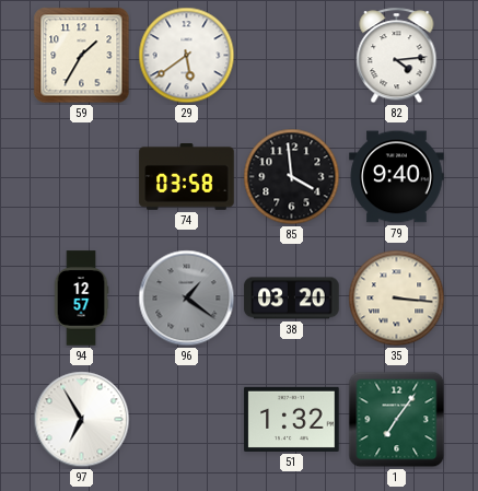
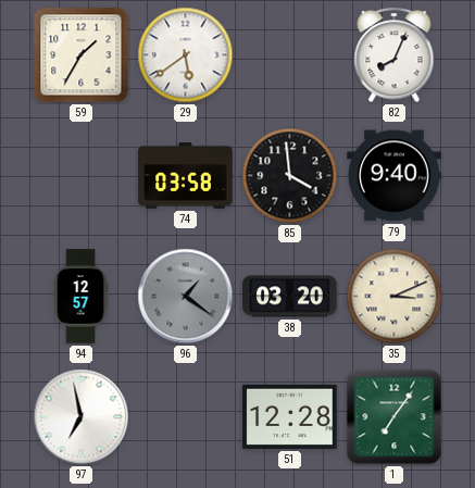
82: 4:14 -> 8:04
35: 3:16 -> 3:11
97: 6:55 -> 6:58
51: 1:32 -> 12:28
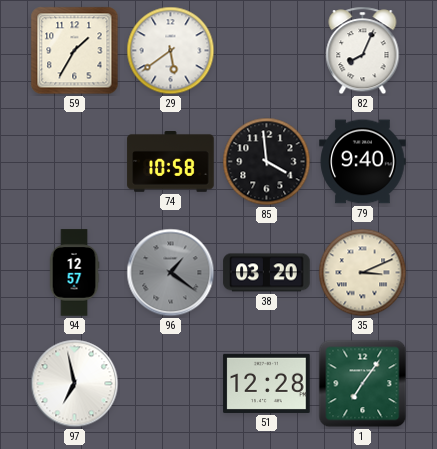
74: 03:58 -> 10:58
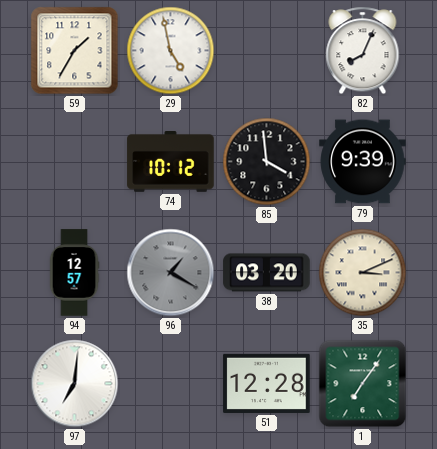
29: 5:39 -> 4:58
74: 10:58 -> 10:12
79: 9:40 -> 9:39
96: 1:21 -> 1:20
97: 6:58 -> 7:01
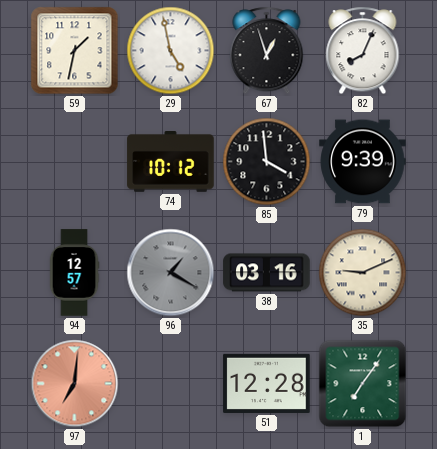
59: 1:35 -> 1:32
67: none -> 12:57
38: 03:20 -> 03:16
35: 3:11 -> 9:11
97 dial: white -> salmon
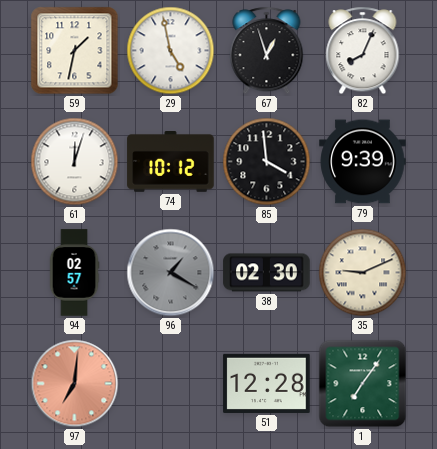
61: none -> 12:03
94: 12:57 -> 02:57
38: 03:16 -> 02:30
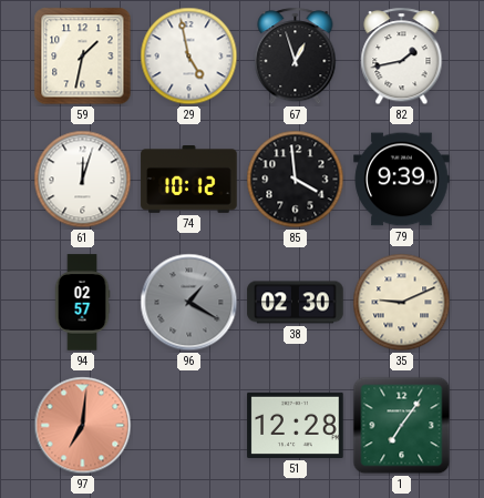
82: 8:04 -> 1:43
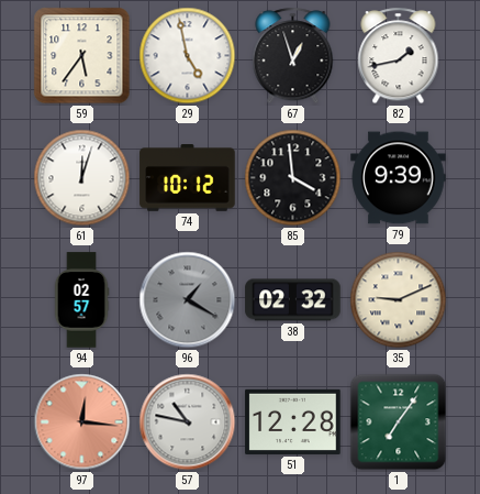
59: 1:32 -> 5:36
38: 02:30 -> 02:32
97: 7:01 -> 12:16
57: none -> 10:47
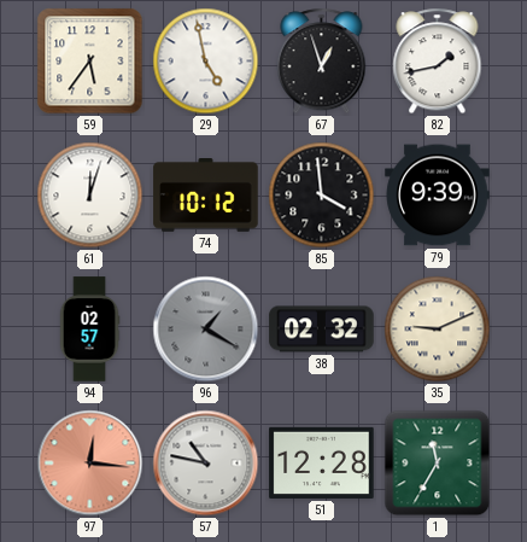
1: 7:06 -> 11:35
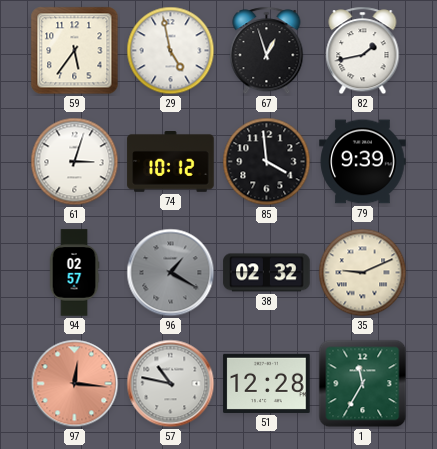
61: 12:03 -> 3:03
